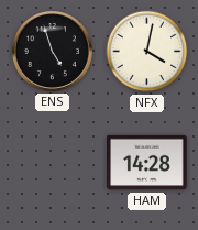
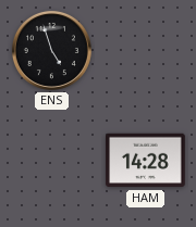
NFX: 4:02 -> none
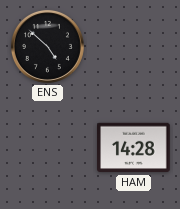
ENS: 4:57 -> 4:52
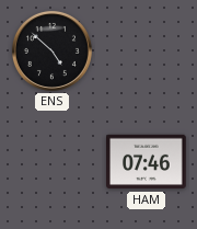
HAM: 14:28 -> 07:46
